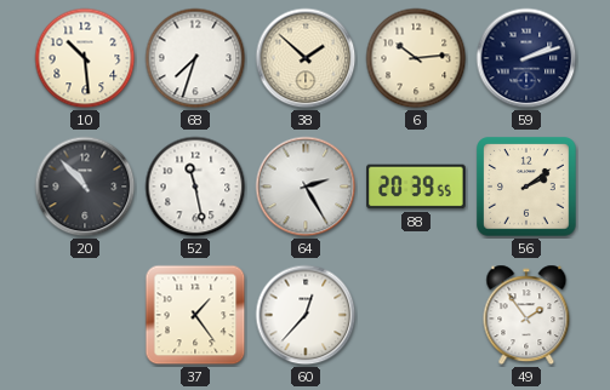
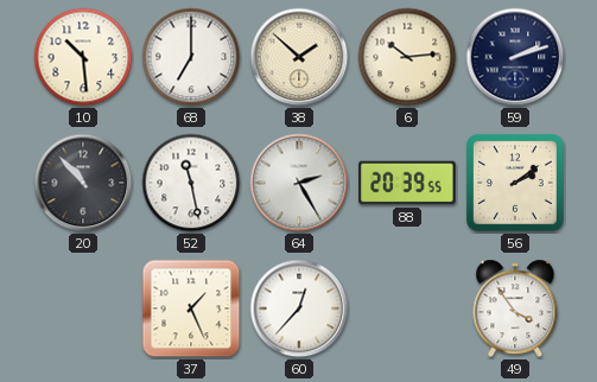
68: 7:33 -> 7:00
37: 1:24 -> 1:26
49: 1:54 -> 3:54
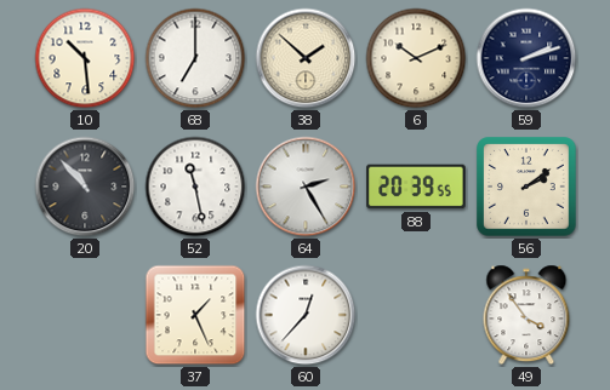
6: 10:14 -> 10:11
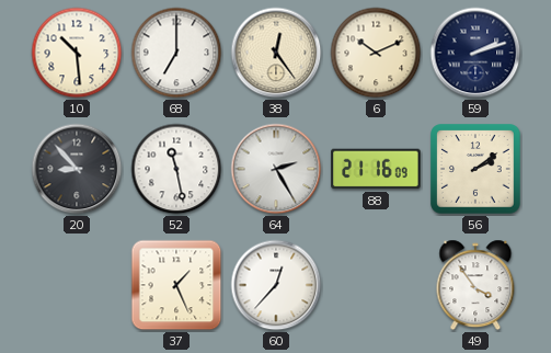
38: 1:52 -> 12:24
20: 10:53 -> 8:53
88: 20:39 -> 21:16
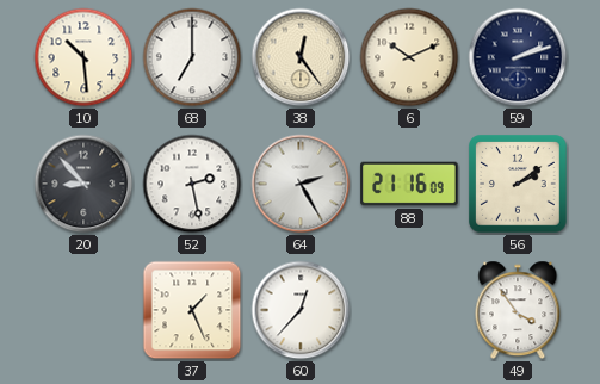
52: 11:28 -> 2:28
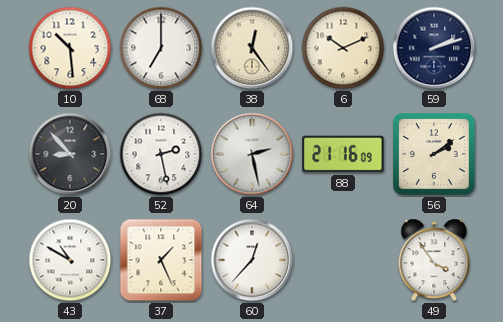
64: 2:25 -> 2:28
43: none -> 10:50
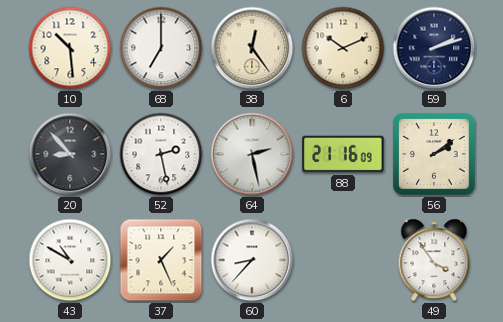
60: 12:37 -> 8:37
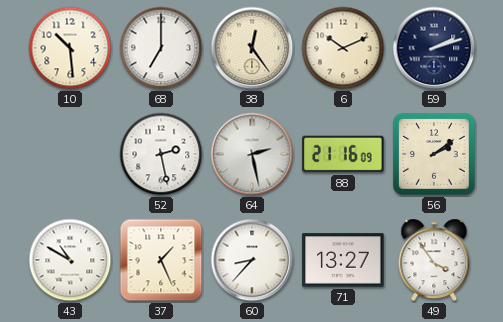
20: 8:53 -> none
71: none -> 13:27
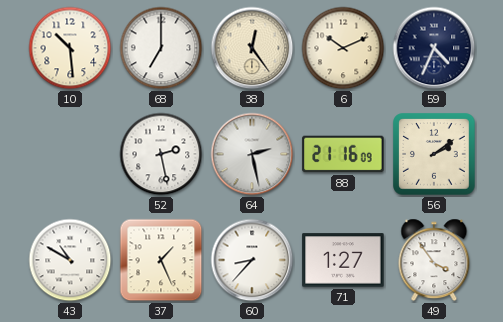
59: 2:12 -> 4:34
71: 13:27 -> 1:27
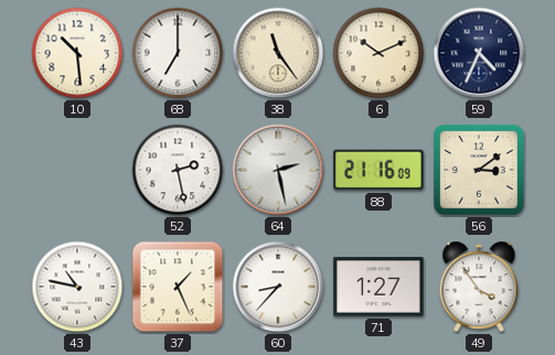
38: 12:24 -> 11:24
56: 2:09 -> 3:09
43: 10:50 -> 10:47
